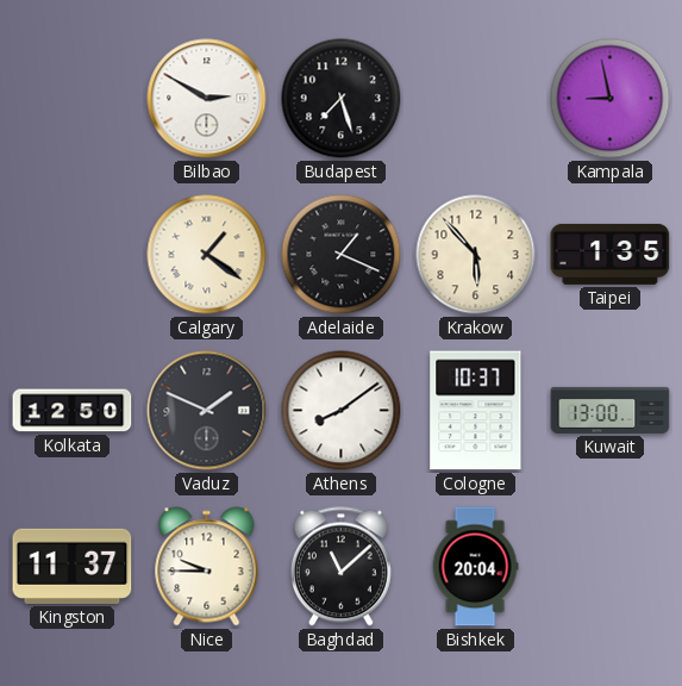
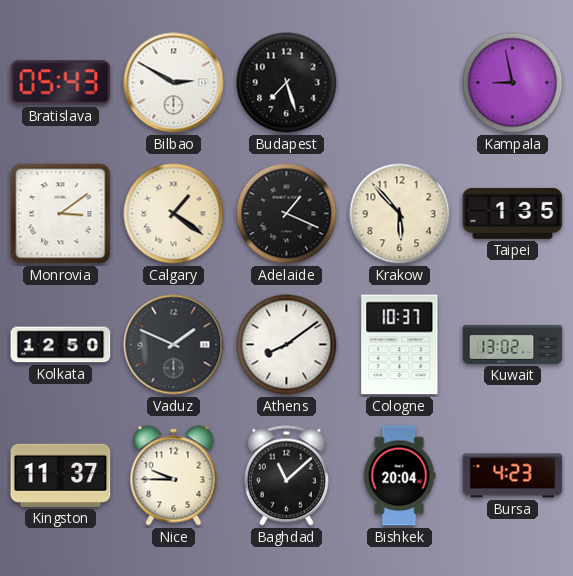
Bratislava: none -> 05:43
Monrovia: none -> 3:09
Kuwait: 13:00 -> 13:02
Bursa: none -> 4:23
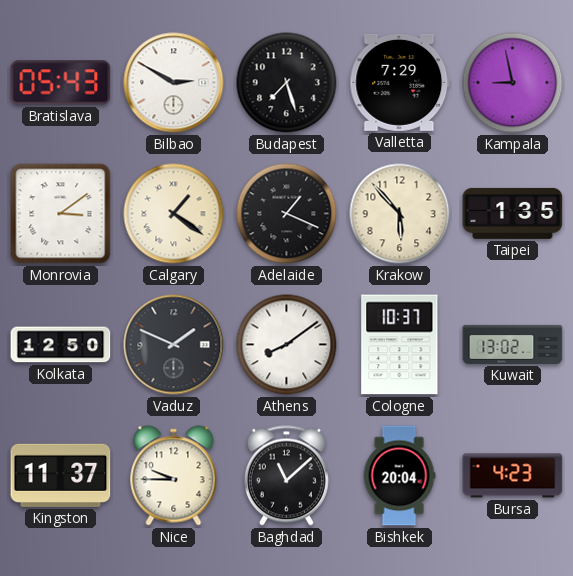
Valletta: none -> 7:29
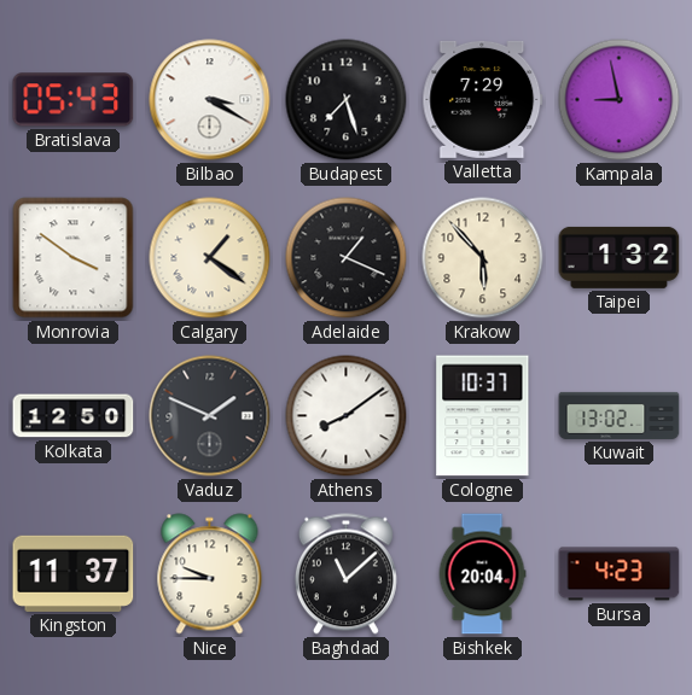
Bilbao: 2:50 -> 3:20
Monrovia: 3:09 -> 3:51
Taipei: 1:35 -> 1:32
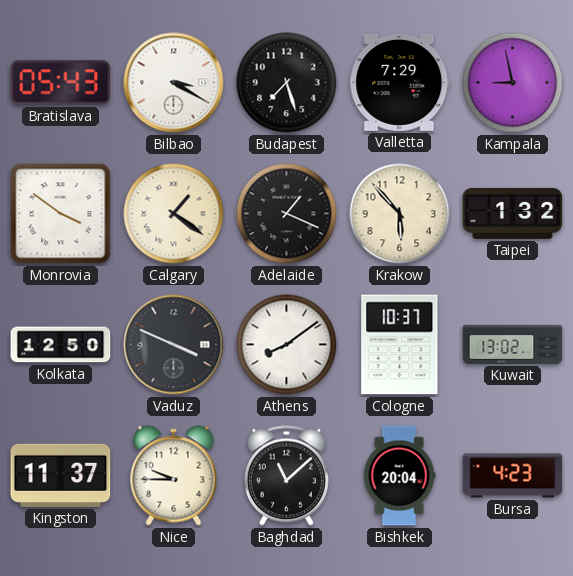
Vaduz: 1:49 -> 3:49
